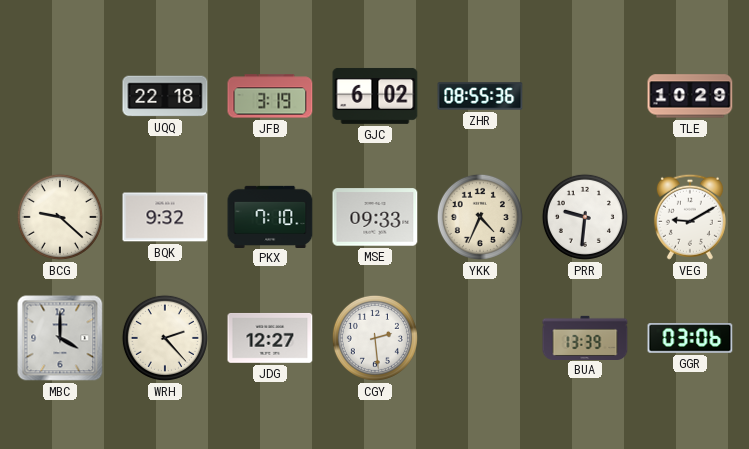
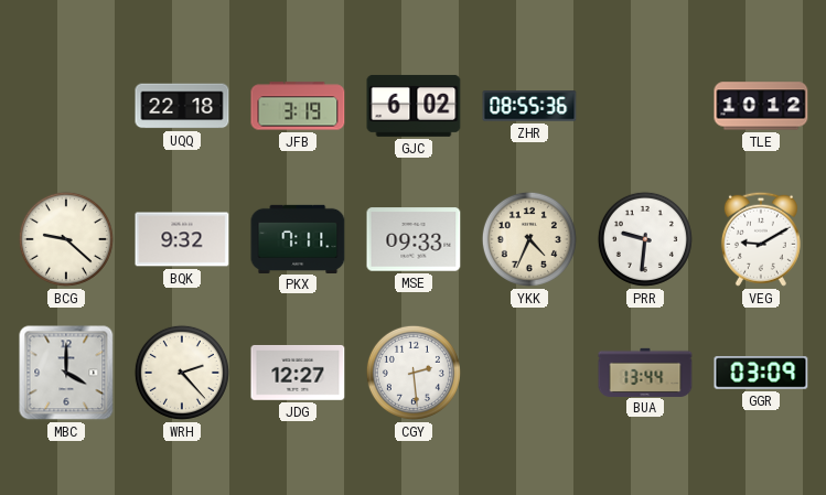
TLE: 10:29 -> 10:12
PKX: 7:10 -> 7:11
BUA: 13:39 -> 13:44
GGR: 03:06 -> 03:09
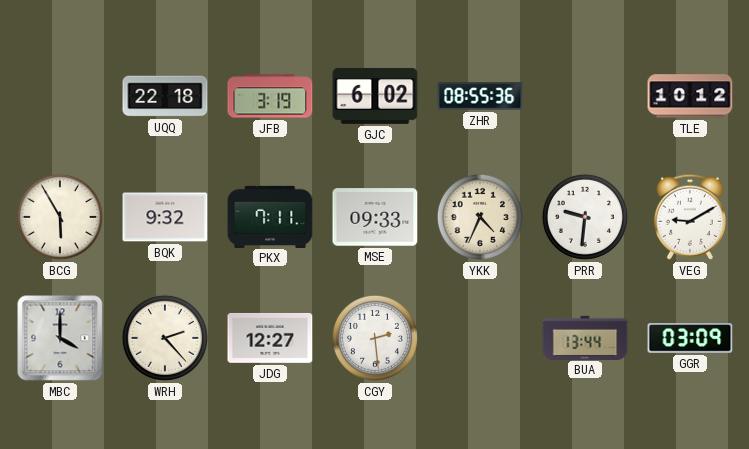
BCG: 9:22 -> 5:55
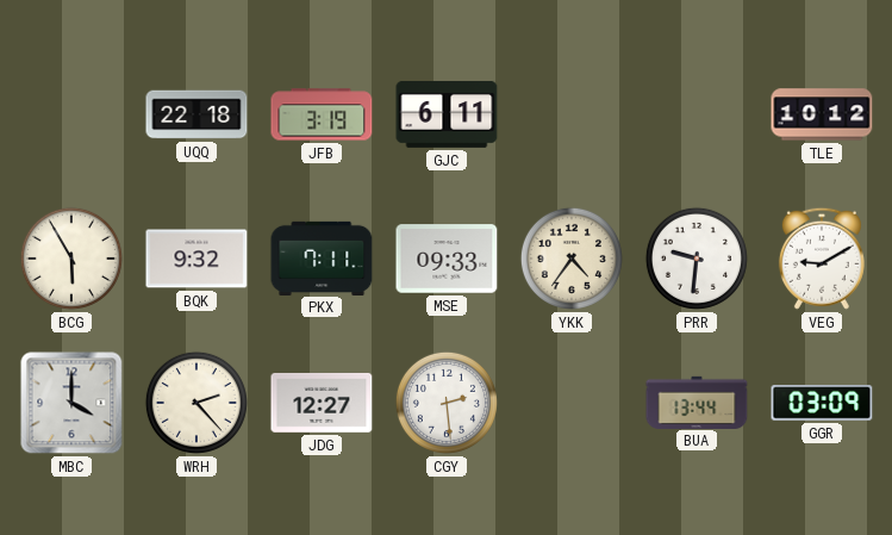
GJC: 6:02 -> 6:11
ZHR: 08:55 -> none
YKK: 4:34 -> 4:36
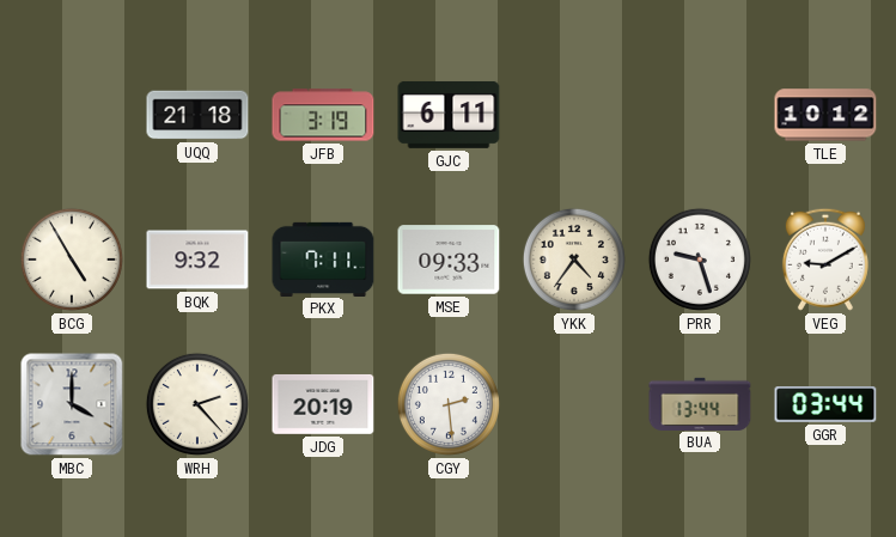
UQQ: 22:18 -> 21:18
BCG: 5:55 -> 4:55
PRR: 9:31 -> 9:27
JDG: 12:27 -> 20:19
GGR: 03:09 -> 03:44
